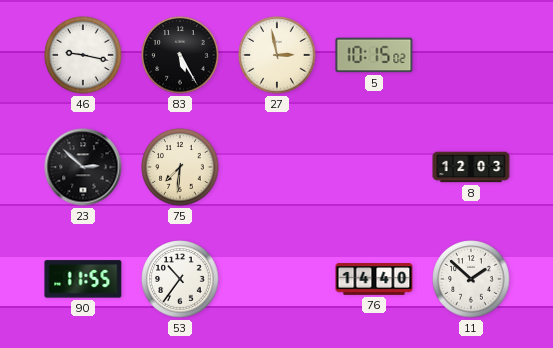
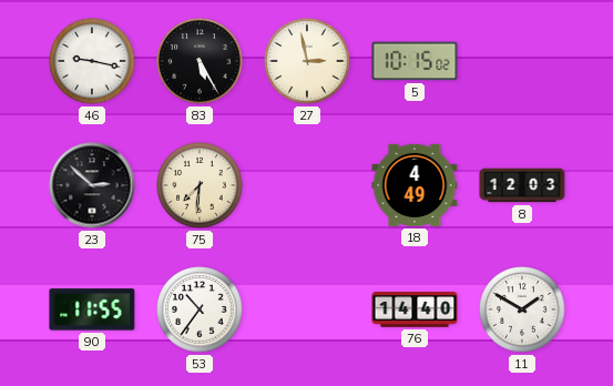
18: none -> 4:49
11: 1:52 -> 1:50
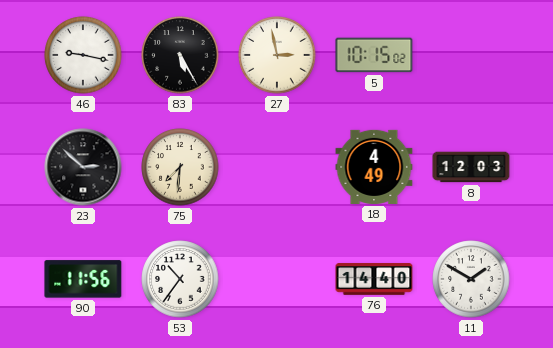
90: 11:55 -> 11:56
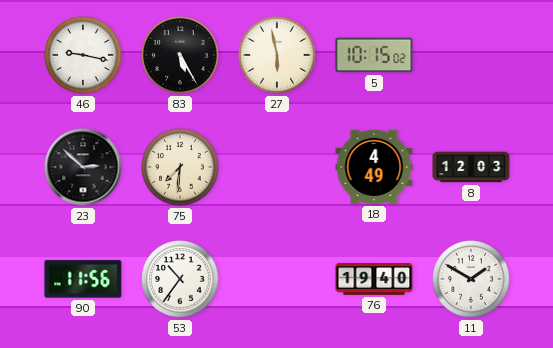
27: 2:58 -> 5:58
76: 14:40 -> 19:40
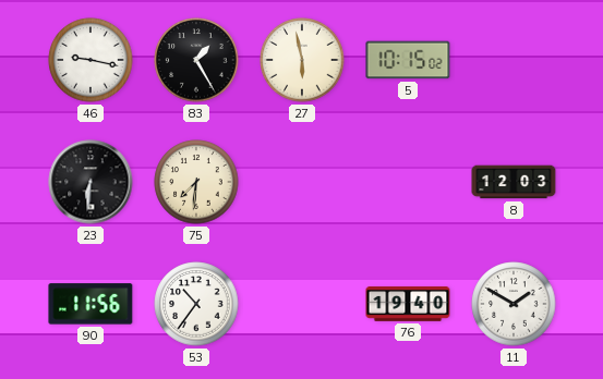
83: 5:25 -> 1:25
23: 2:52 -> 6:31
18: 4:49 -> none
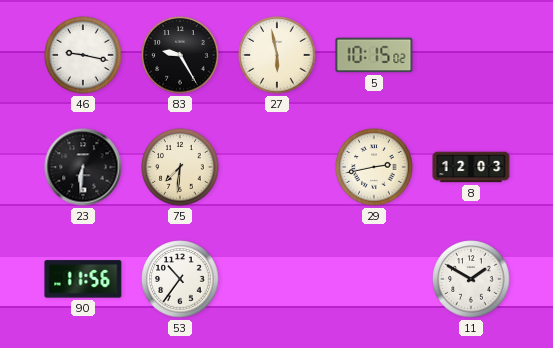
83: 1:25 -> 9:25
29: none -> 2:43
76: 19:40 -> none
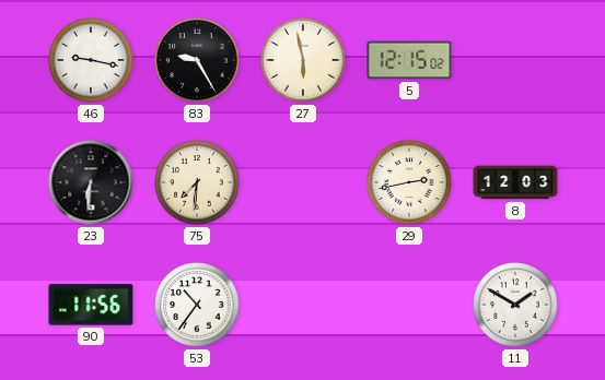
5: 10:15 -> 12:15
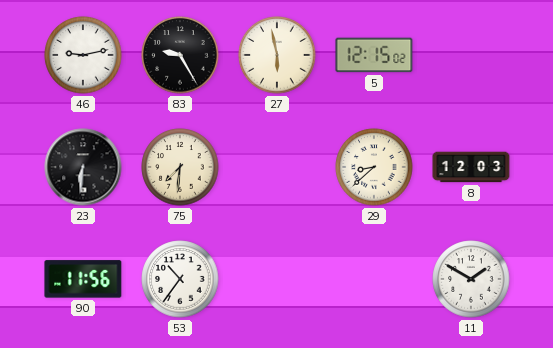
46: 9:17 -> 9:13
29: 2:43 -> 8:38
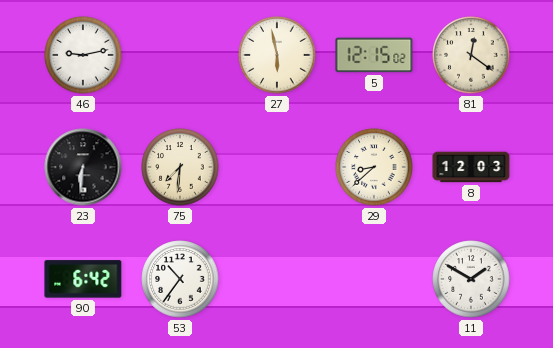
83: 9:25 -> none
81: none -> 12:21
90: 11:56 -> 6:42
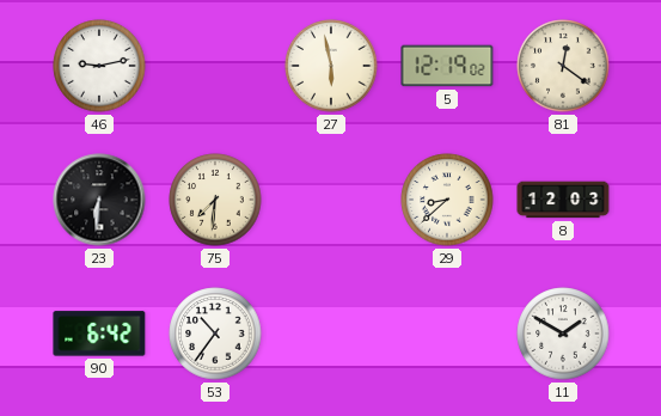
5: 12:15 -> 12:19
